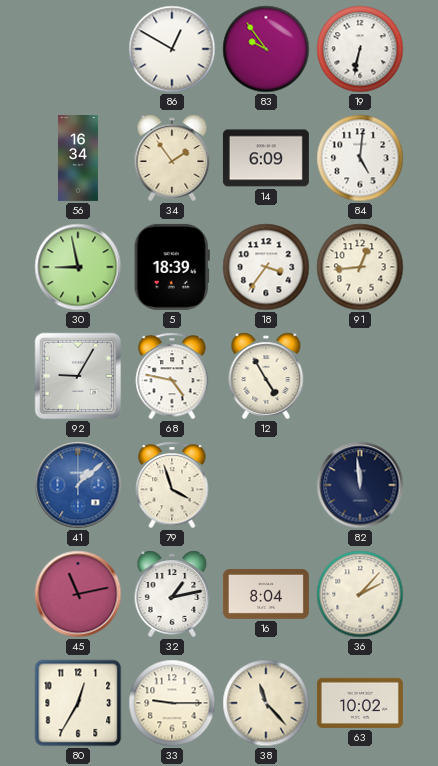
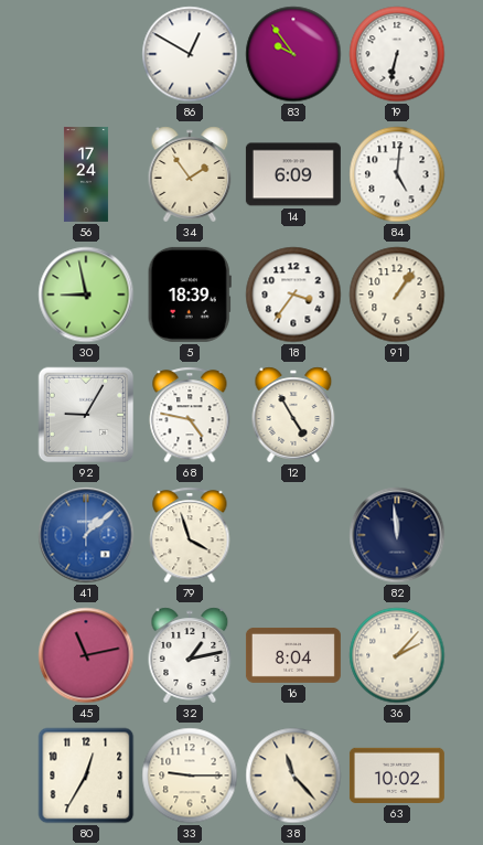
56: 16:34 -> 17:24
91: 12:44 -> 1:06
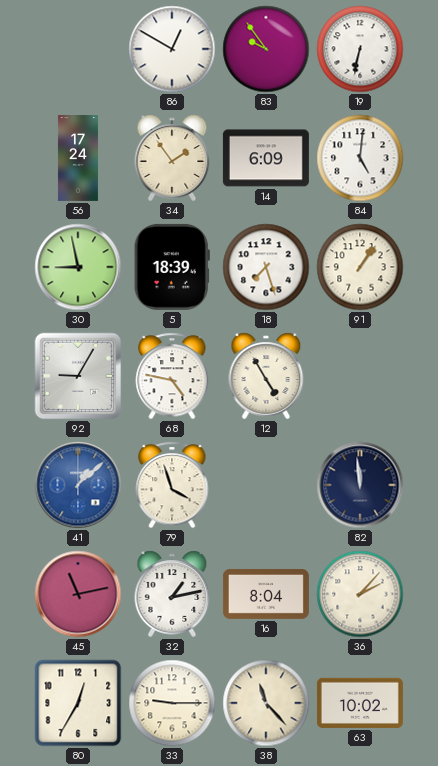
18: 3:36 -> 7:27
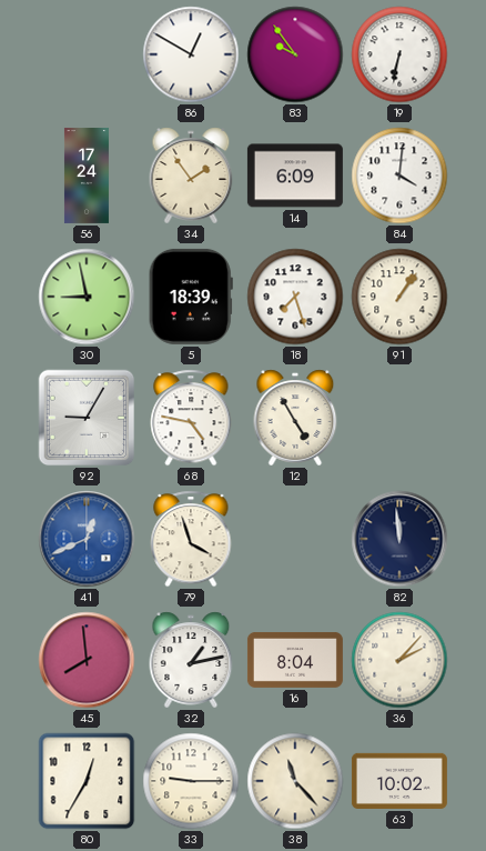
84: 5:01 -> 4:01
41: 1:08 -> 12:41
45: 11:13 -> 7:59
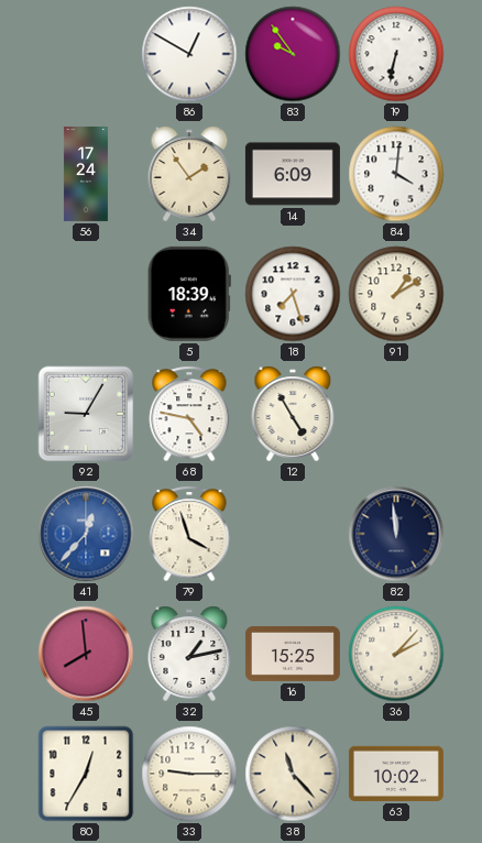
30: 8:58 -> none
91: 1:06 -> 1:10
41: 12:41 -> 12:37
16: 8:04 -> 15:25
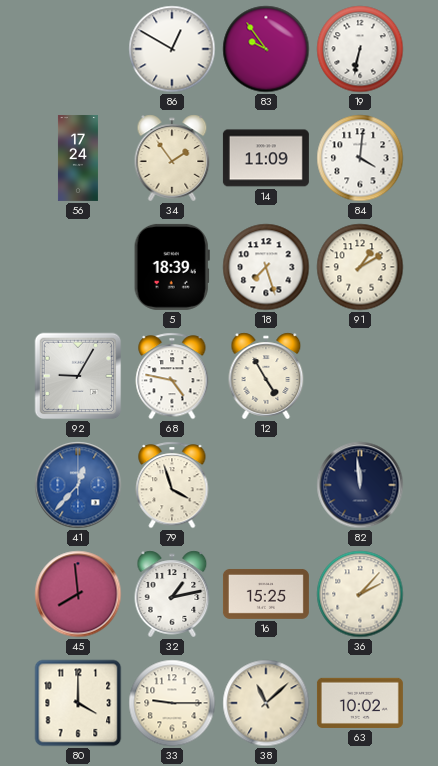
14: 6:09 -> 11:09
80: 12:35 -> 4:00
38: 11:23 -> 11:08
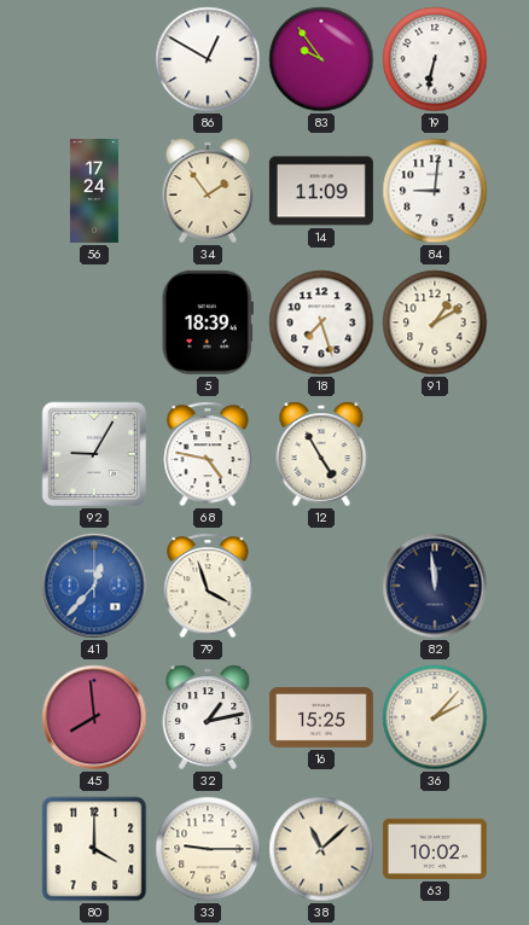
84: 4:01 -> 9:01
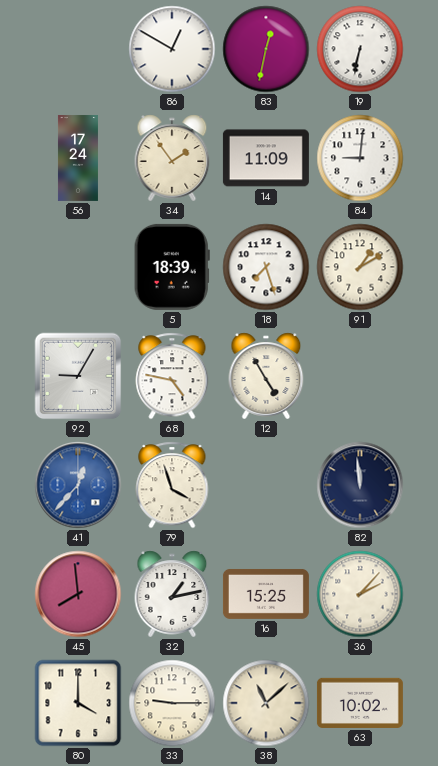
83: 9:54 -> 12:32
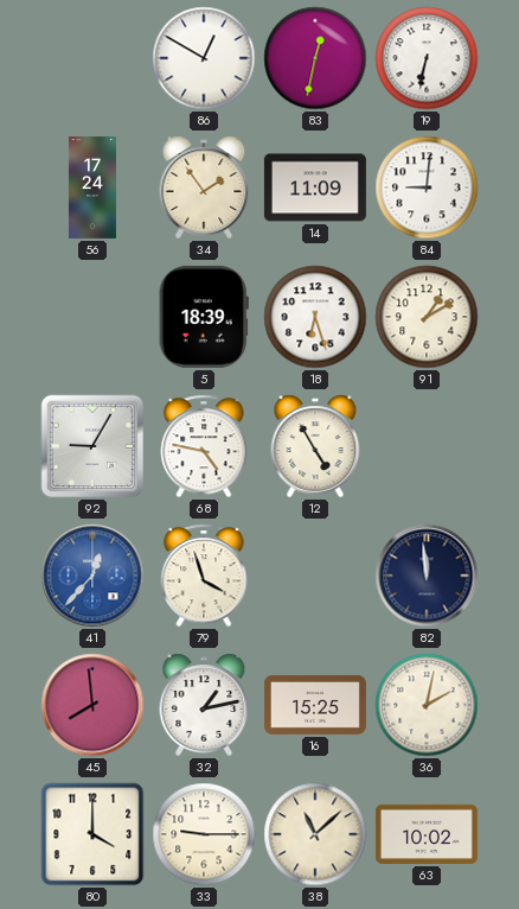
18: 7:27 -> 6:27
36: 2:07 -> 2:02
